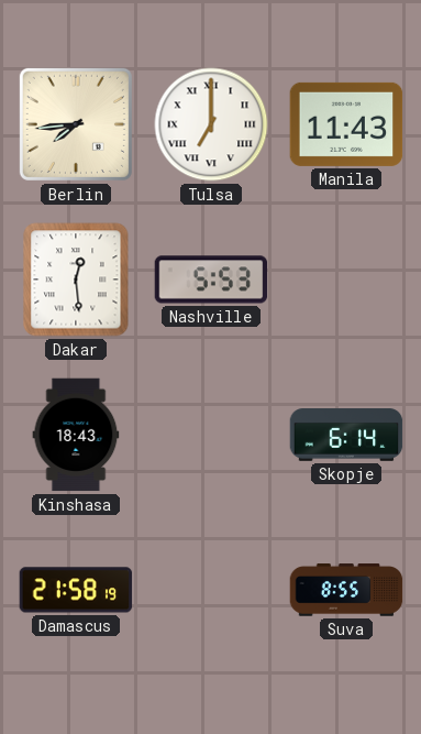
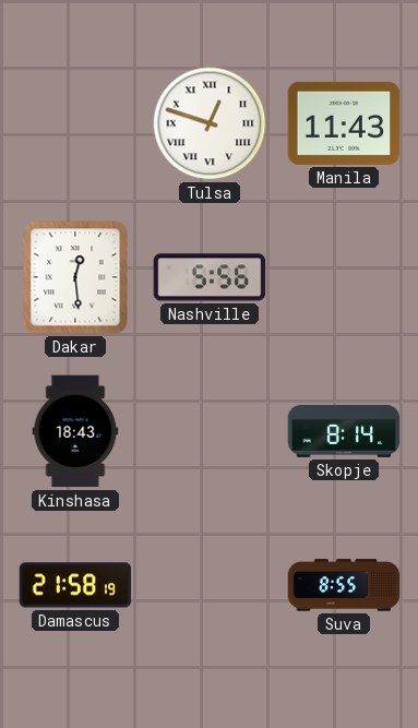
Berlin: 7:44 -> none
Tulsa: 7:00 -> 12:48
Nashville: 5:53 -> 5:56
Skopje: 6:14 -> 8:14
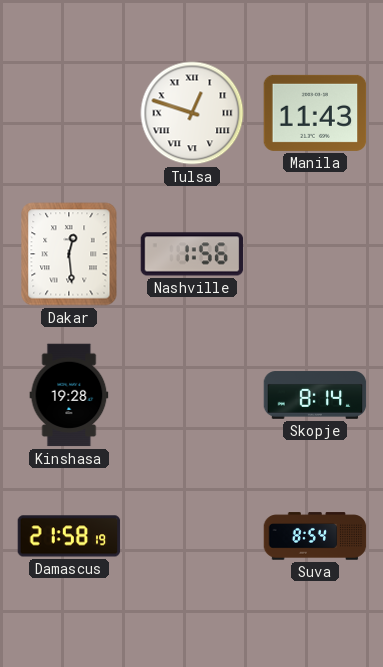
Nashville: 5:56 -> 1:56
Kinshasa: 18:43 -> 19:28
Suva: 8:55 -> 8:54
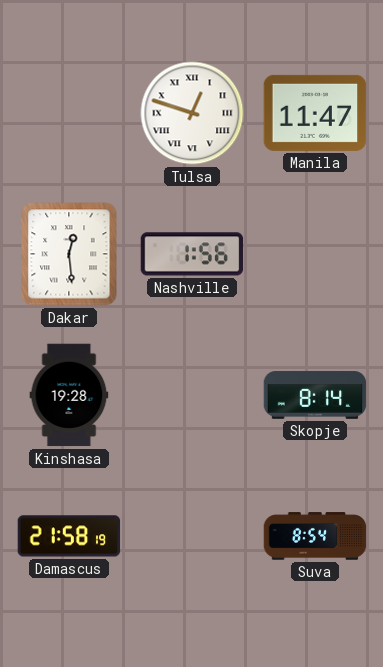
Manila: 11:43 -> 11:47
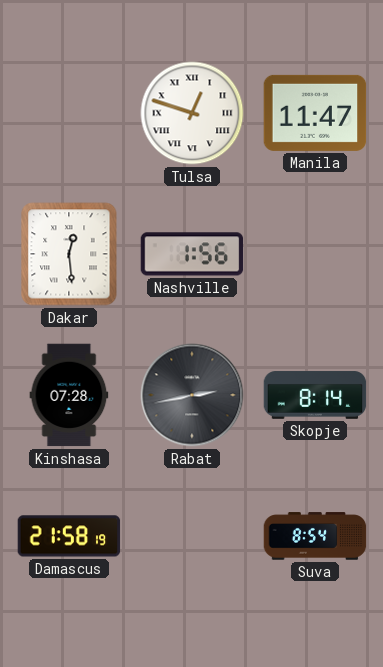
Kinshasa: 19:28 -> 07:28
Rabat: none -> 2:43
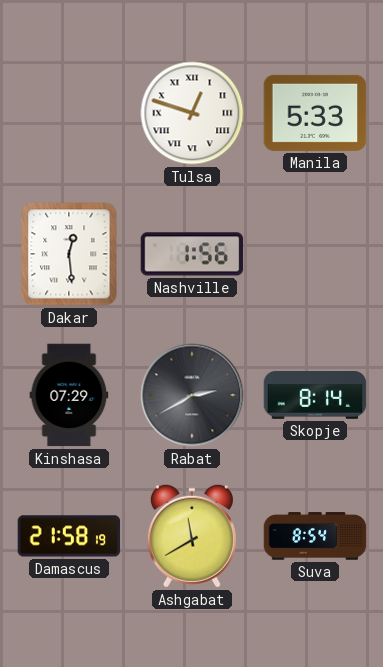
Manila: 11:47 -> 5:33
Kinshasa: 07:28 -> 07:29
Rabat: 2:43 -> 2:40
Ashgabat: none -> 11:40
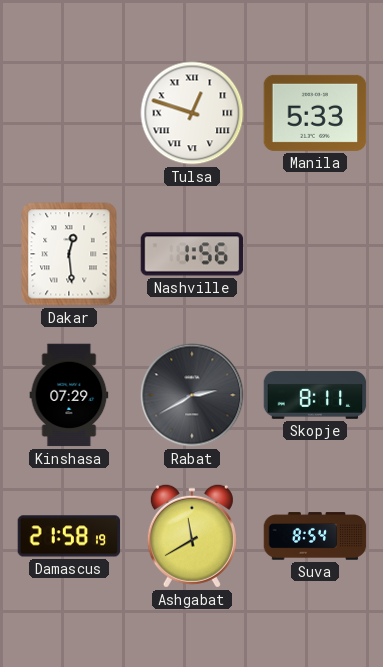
Skopje: 8:14 -> 8:11
